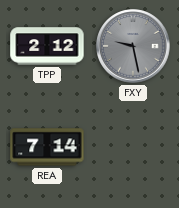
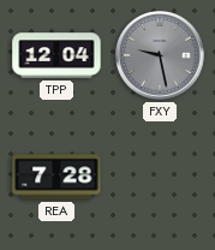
TPP: 2:12 -> 12:04
REA: 7:14 -> 7:28
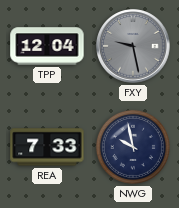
REA: 7:28 -> 7:33
NWG: none -> 9:58
